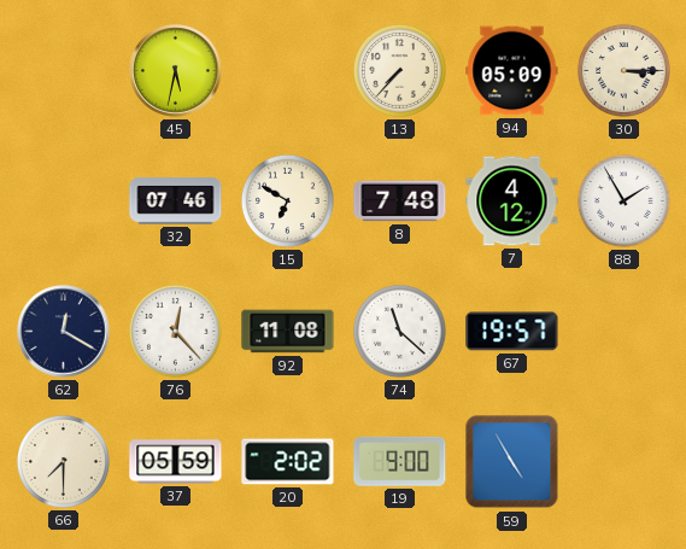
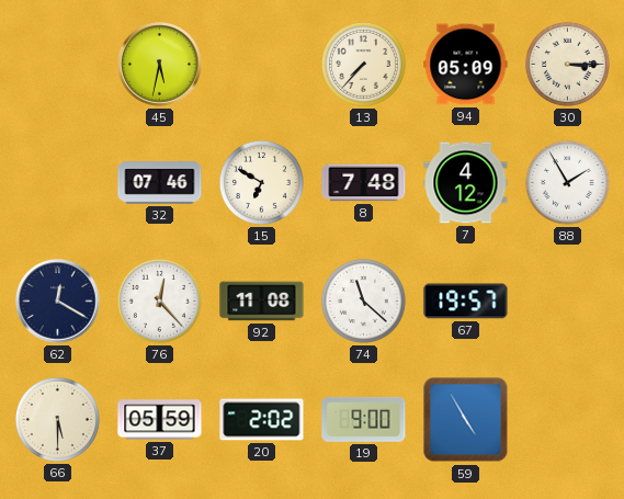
66: 7:30 -> 5:30
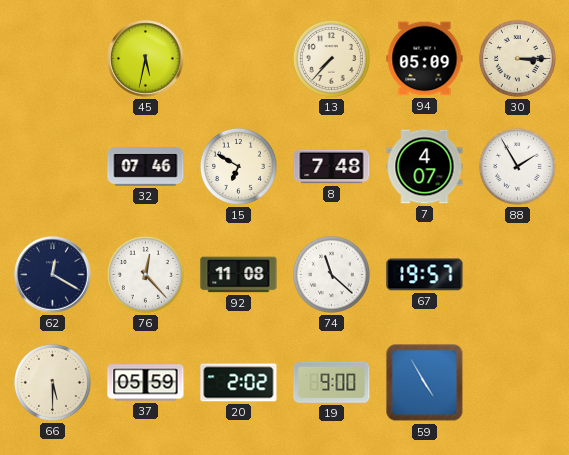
7: 4:12 -> 4:07
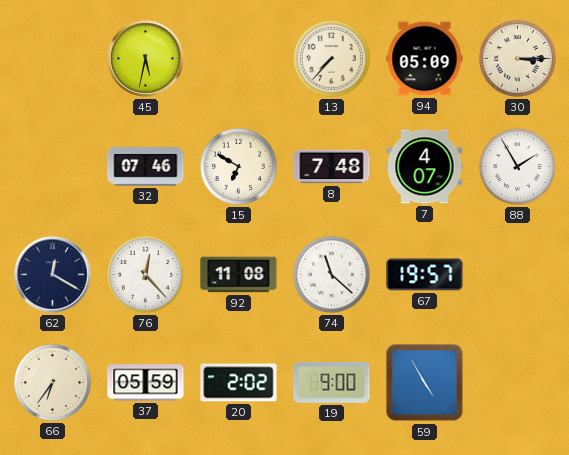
66: 5:30 -> 6:36
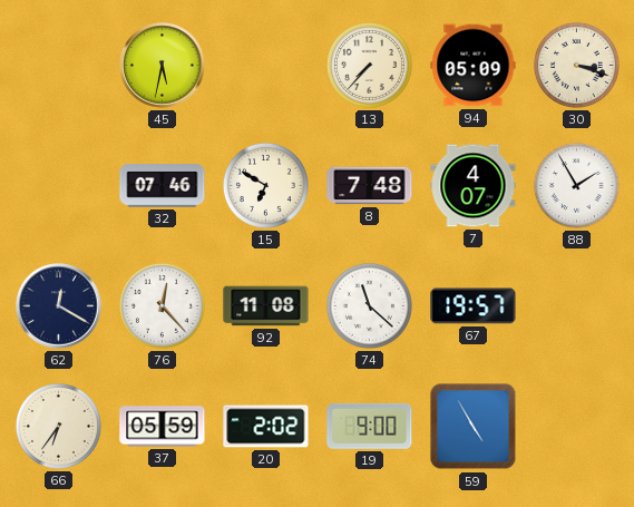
30: 3:15 -> 3:18
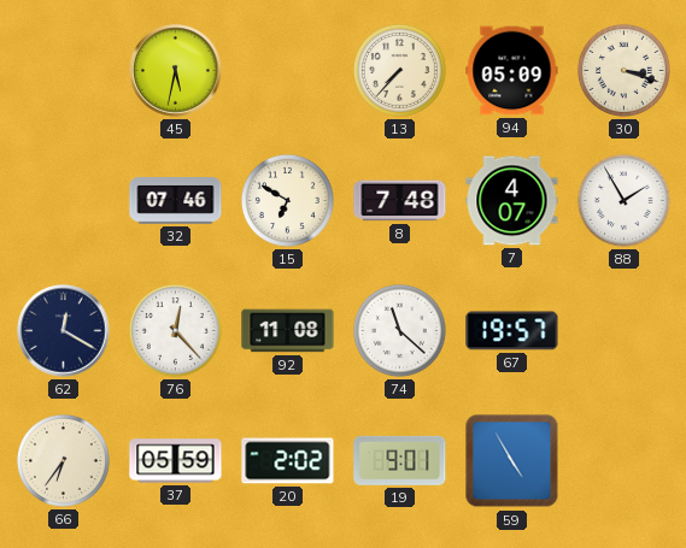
19: 9:00 -> 9:01
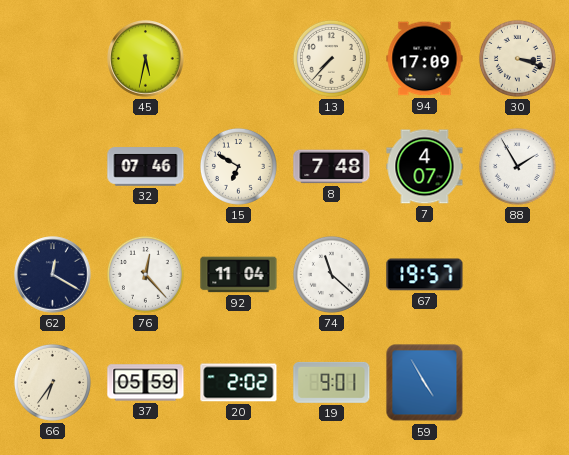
94: 05:09 -> 17:09
92: 11:08 -> 11:04
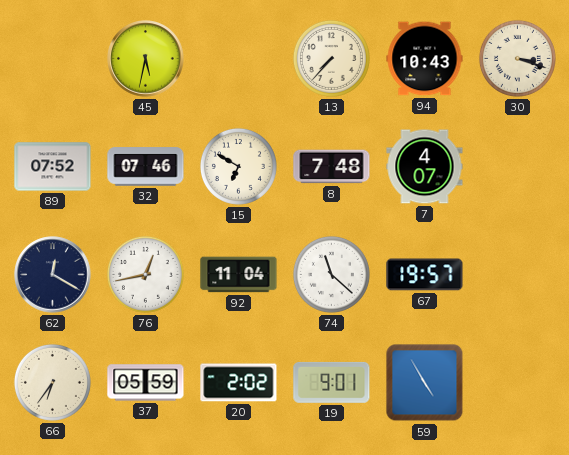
94: 17:09 -> 10:43
89: none -> 07:52
88: 1:55 -> none
76: 12:23 -> 12:43
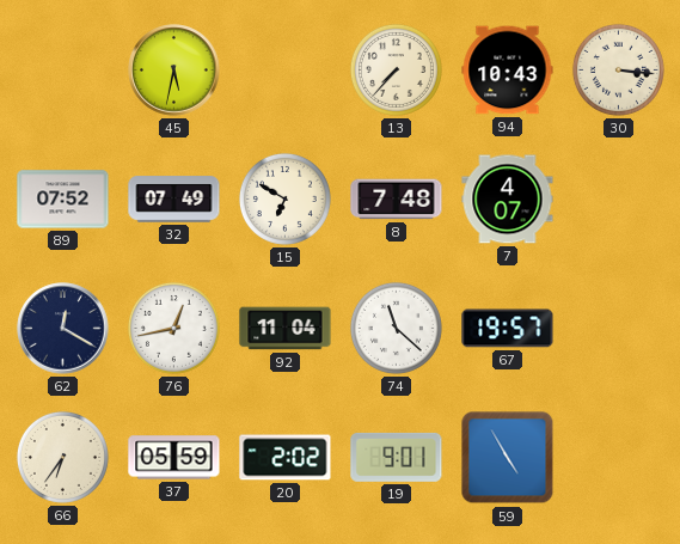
30: 3:18 -> 3:16
32: 07:46 -> 07:49
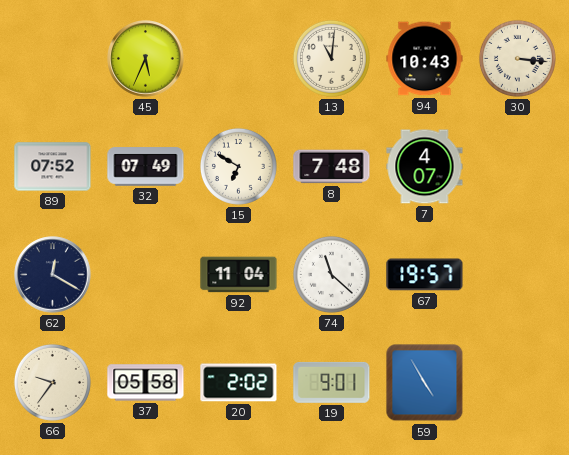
45: 5:32 -> 5:34
13: 7:37 -> 11:01
76: 12:43 -> none
66: 6:36 -> 9:36
37: 05:59 -> 05:58
